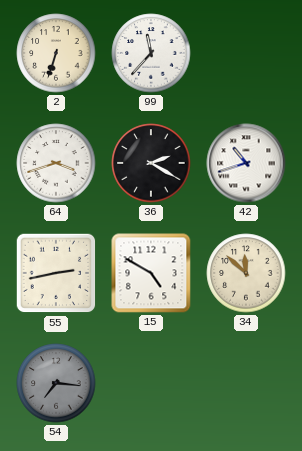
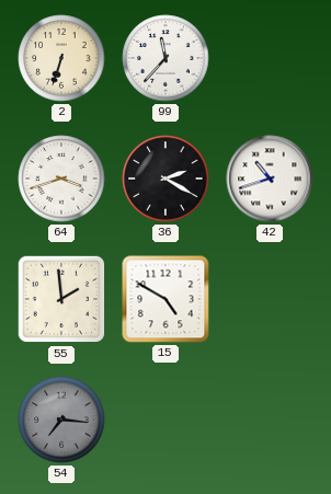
55: 2:43 -> 1:59
34: 11:52 -> none
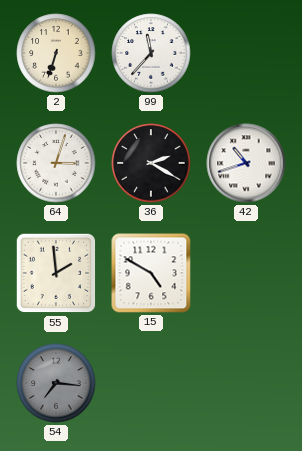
64: 3:42 -> 3:03
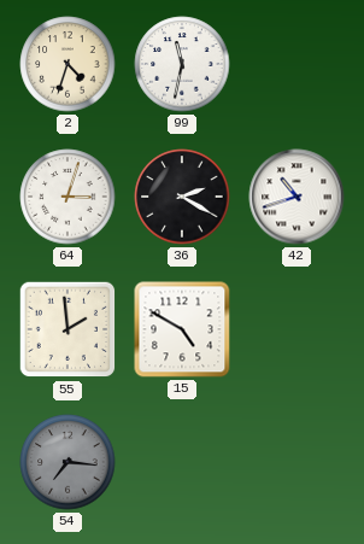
2: 6:33 -> 4:33
99: 11:37 -> 11:32
